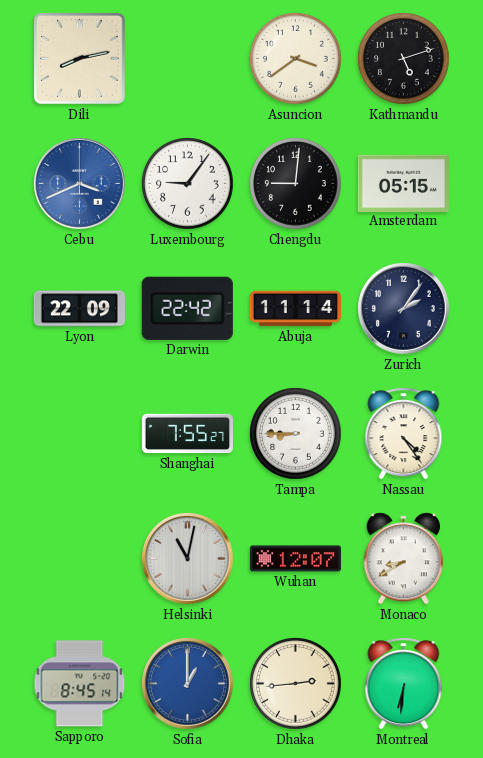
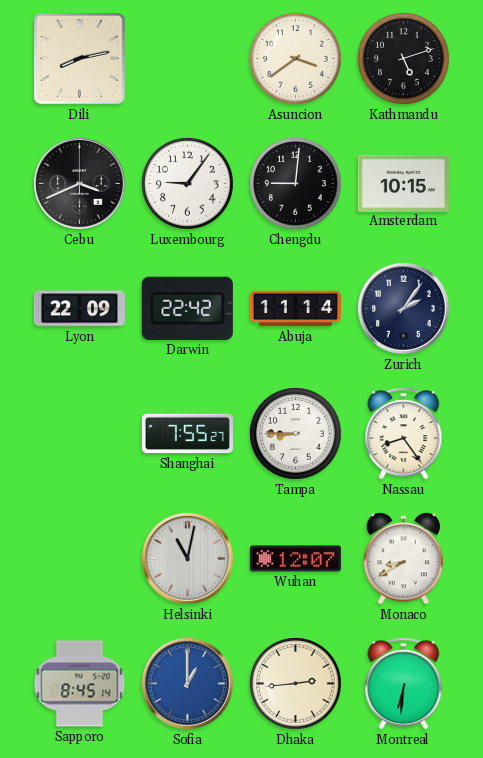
Cebu dial: blue -> black
Amsterdam: 05:15 -> 10:15
Nassau: 4:24 -> 8:24
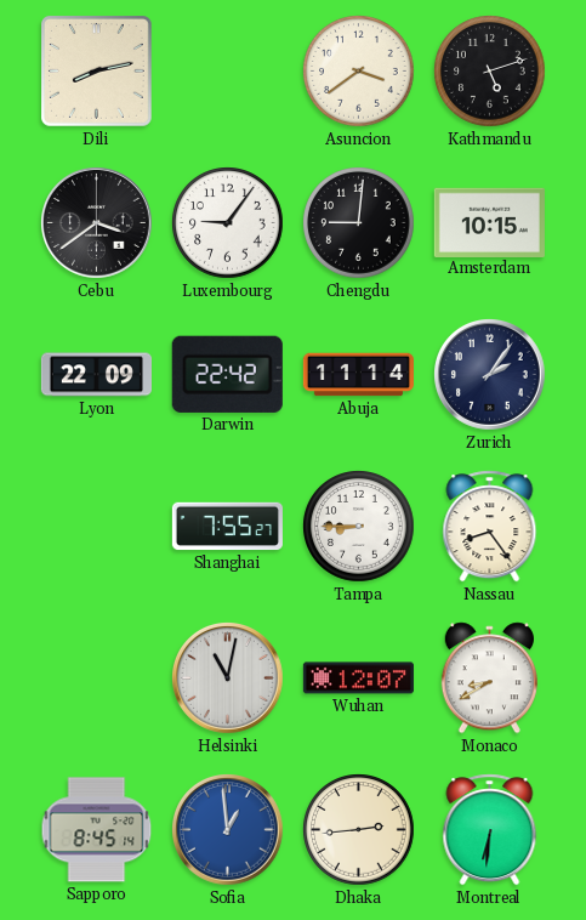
Cebu: 3:41 -> 3:39
Sofia: 1:00 -> 12:59
